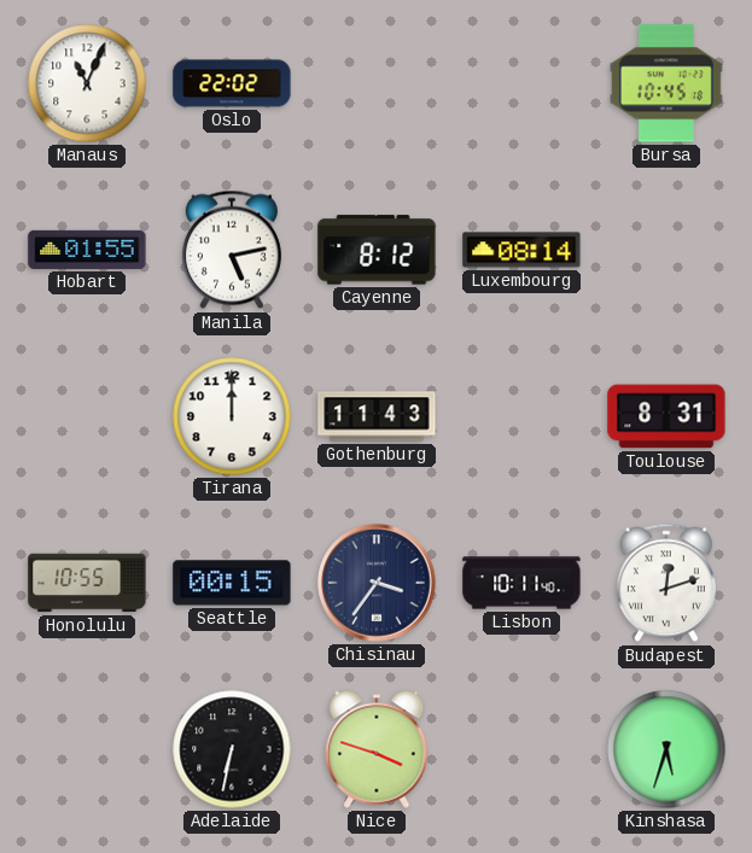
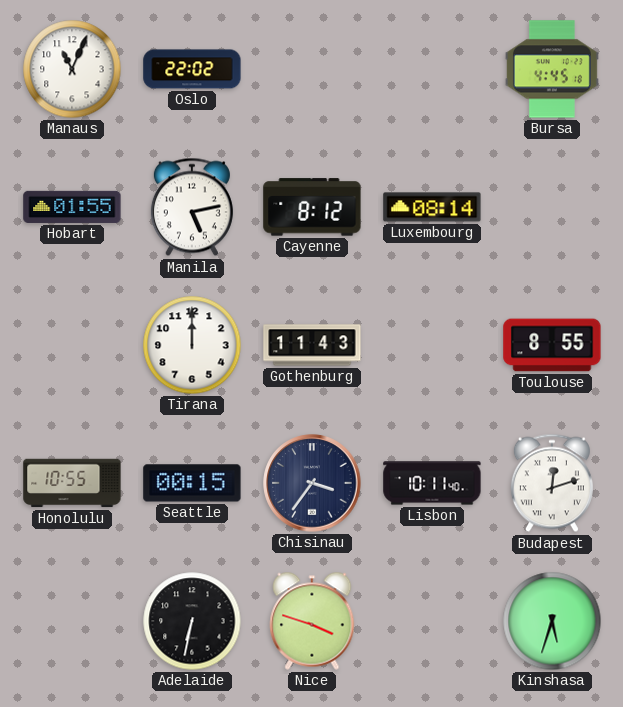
Bursa: 10:45 -> 4:45
Toulouse: 8:31 -> 8:55
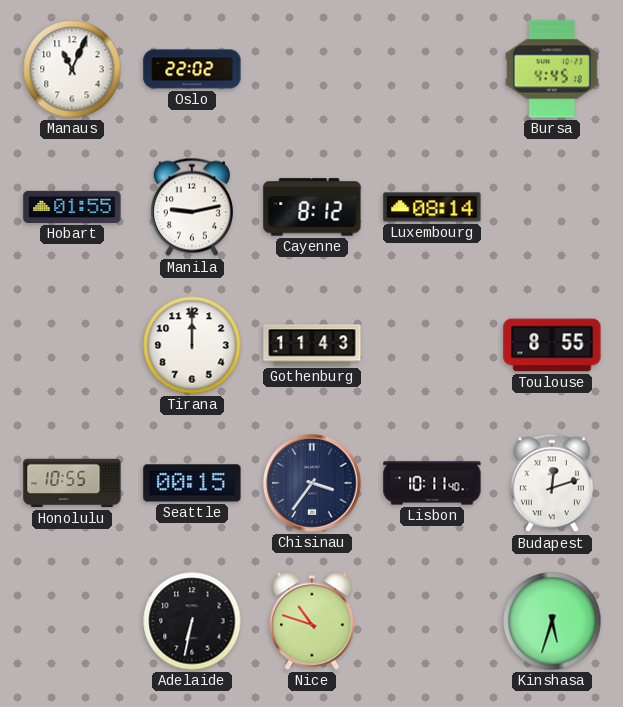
Manila: 5:13 -> 9:13
Nice: 3:48 -> 10:48
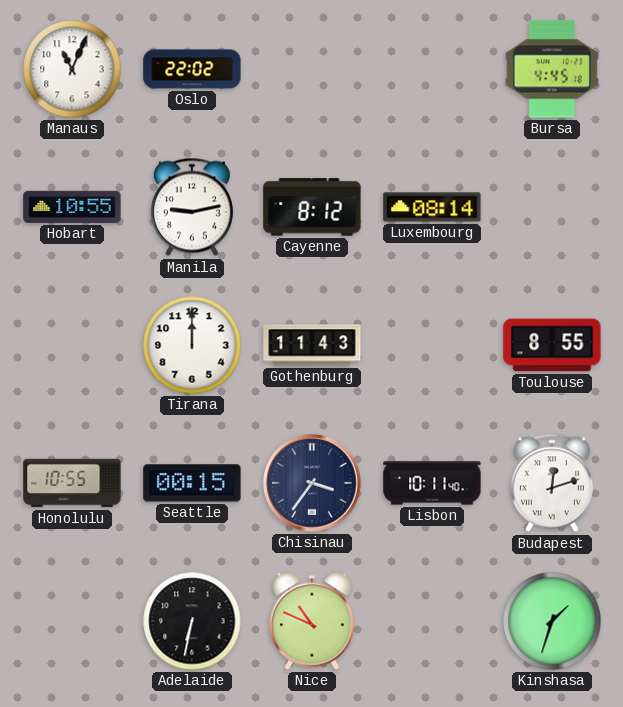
Hobart: 01:55 -> 10:55
Nice: 10:48 -> 10:49
Kinshasa: 5:33 -> 1:33
